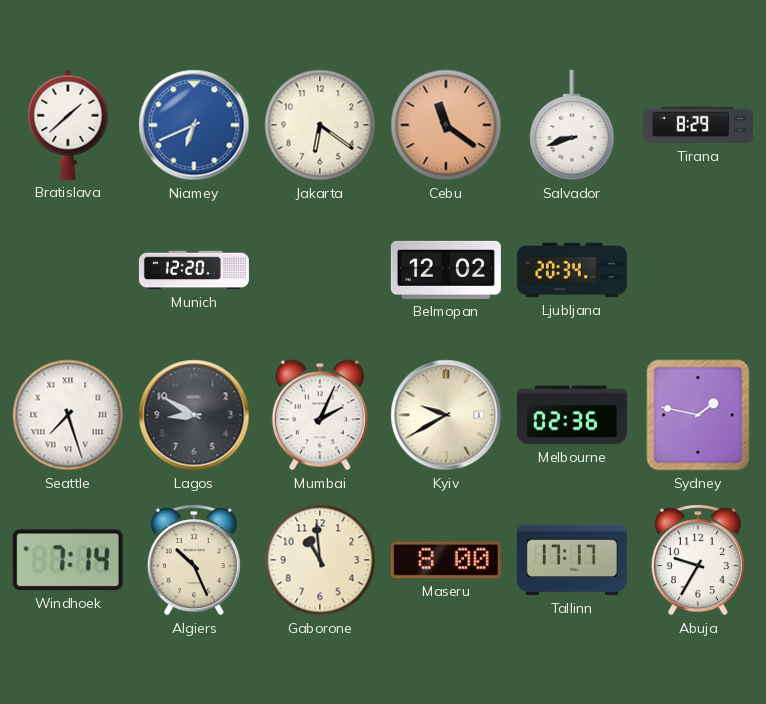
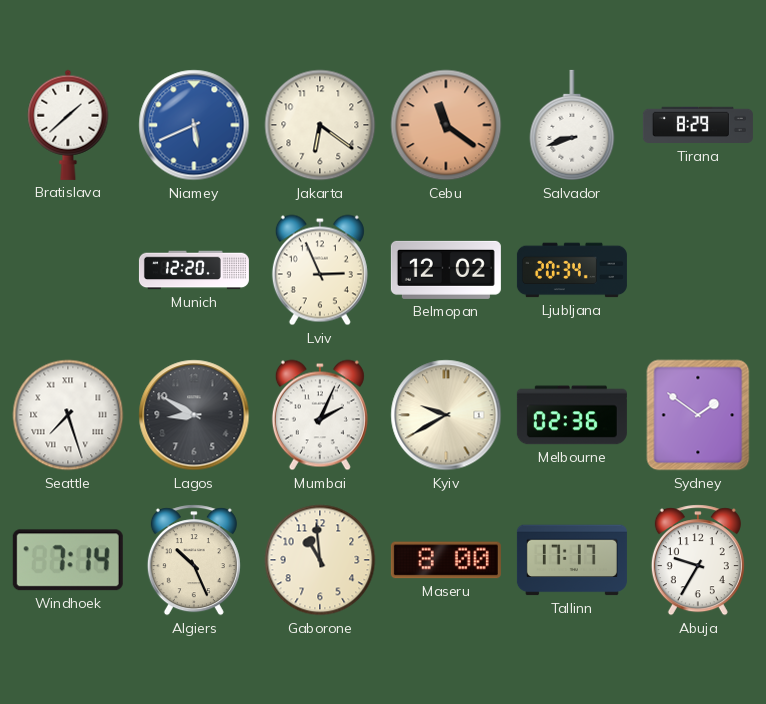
Niamey: 6:41 -> 5:41
Lviv: none -> 2:56
Sydney: 1:47 -> 1:51
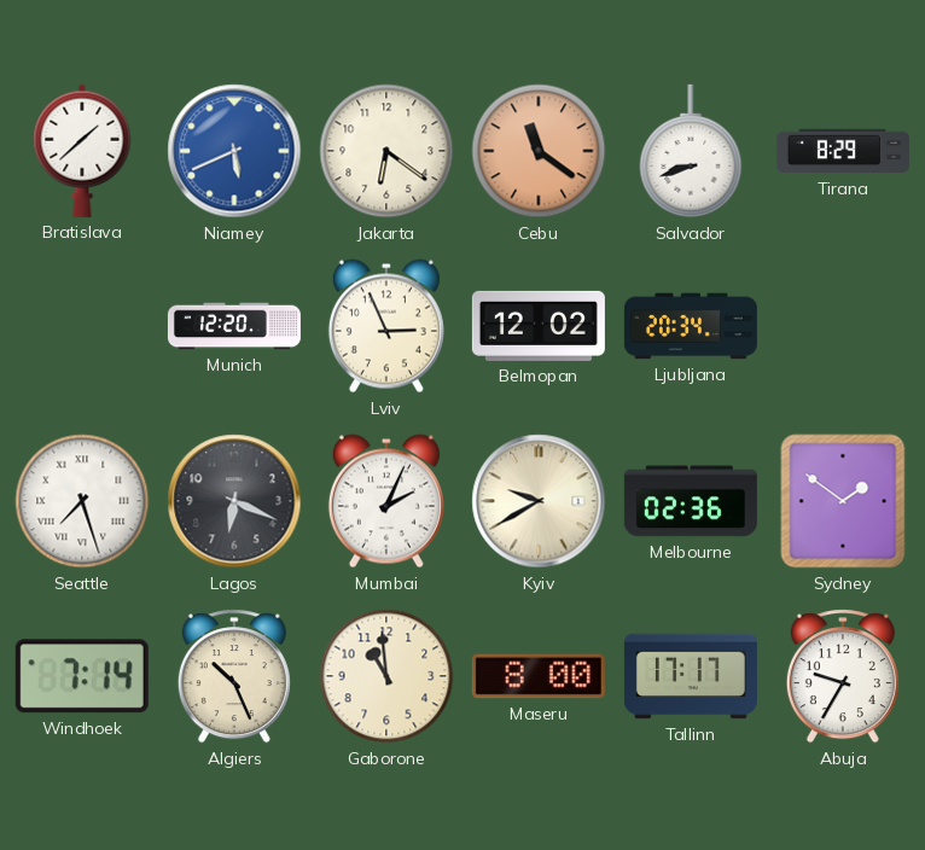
Lagos: 8:50 -> 6:19
